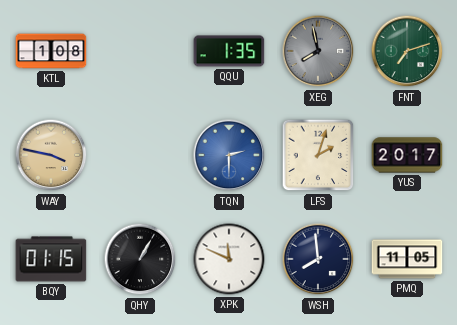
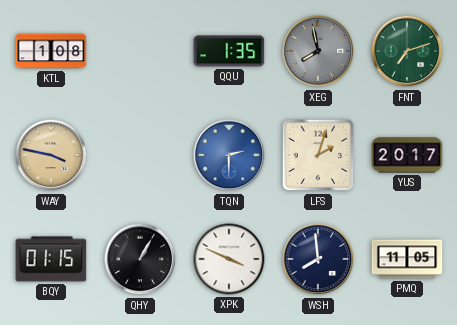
XPK: 11:49 -> 3:49
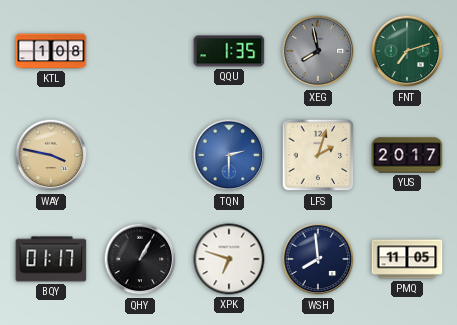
BQY: 01:15 -> 01:17
XPK: 3:49 -> 6:48
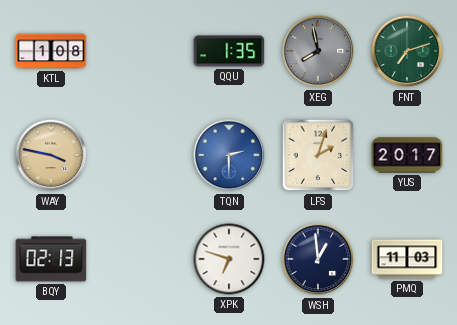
BQY: 01:17 -> 02:13
QHY: 1:05 -> none
WSH: 7:59 -> 12:59
PMQ: 11:05 -> 11:03
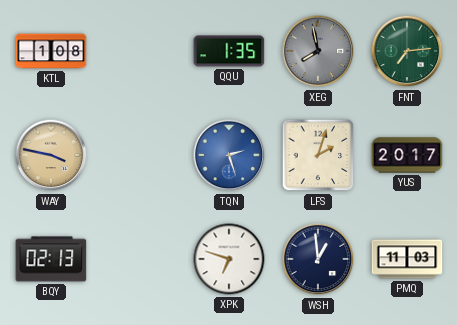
FNT: 7:12 -> 7:14
TQN: 2:30 -> 2:27
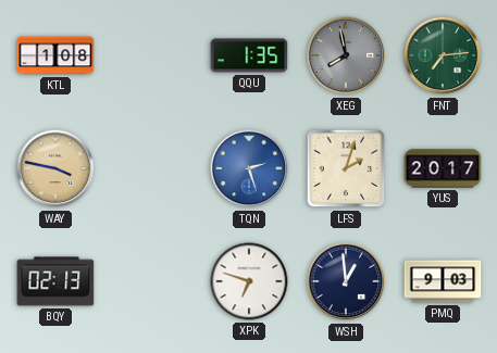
PMQ: 11:03 -> 9:03
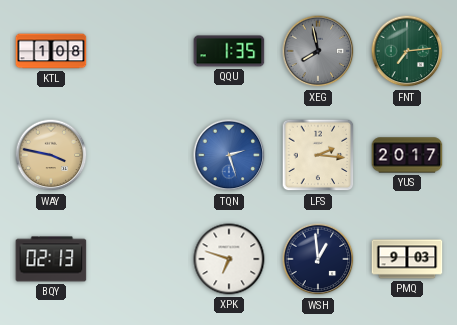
LFS: 2:03 -> 2:16
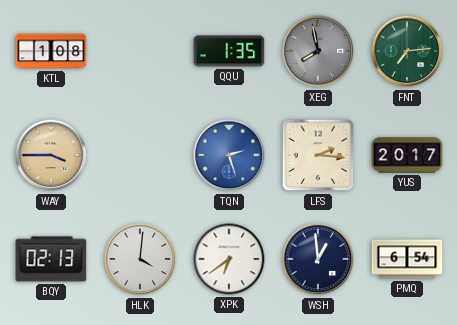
WAY: 3:47 -> 3:45
HLK: none -> 4:01
XPK: 6:48 -> 6:39
PMQ: 9:03 -> 6:54
